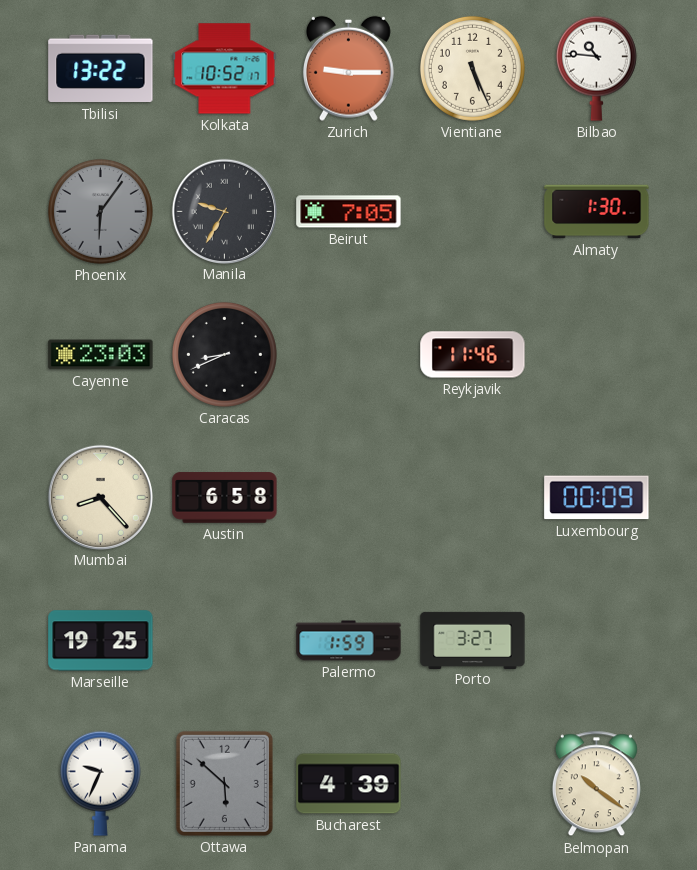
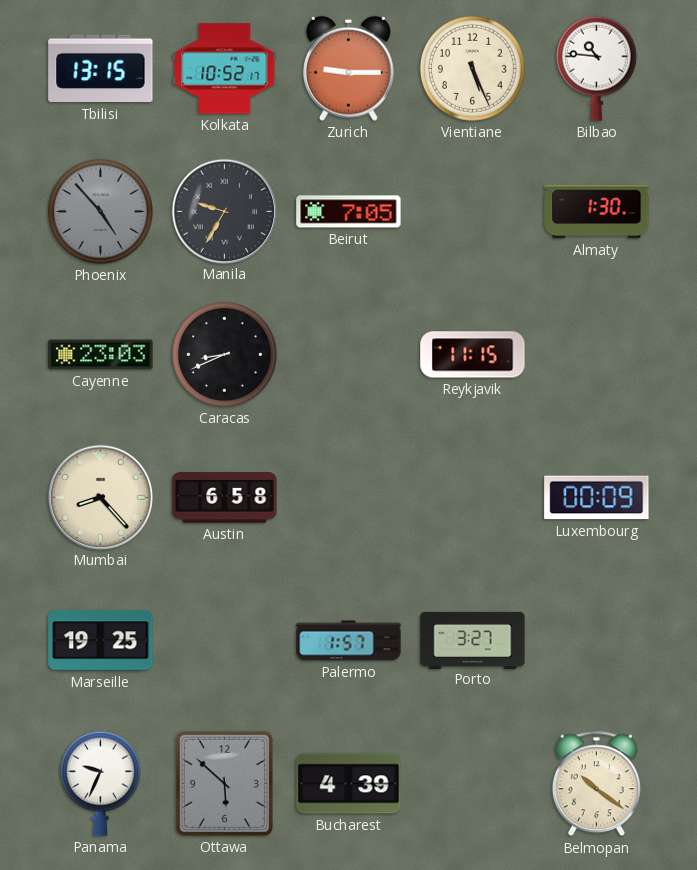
Tbilisi: 13:22 -> 13:15
Phoenix: 6:06 -> 4:53
Reykjavik: 11:46 -> 11:15
Palermo: 1:59 -> 1:57
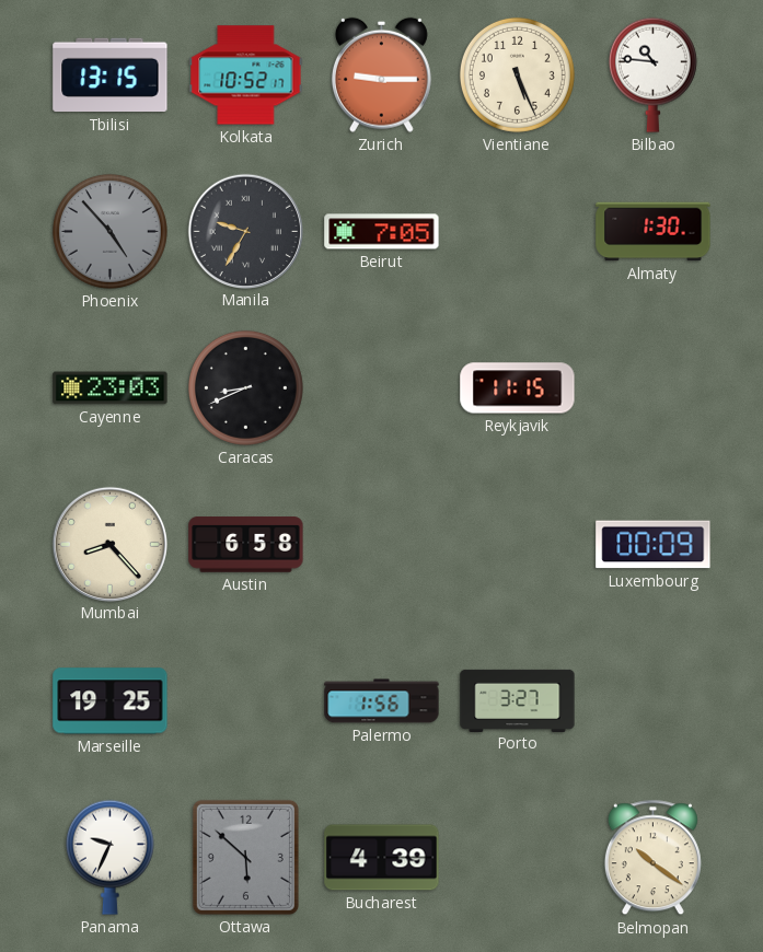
Palermo: 1:57 -> 1:56
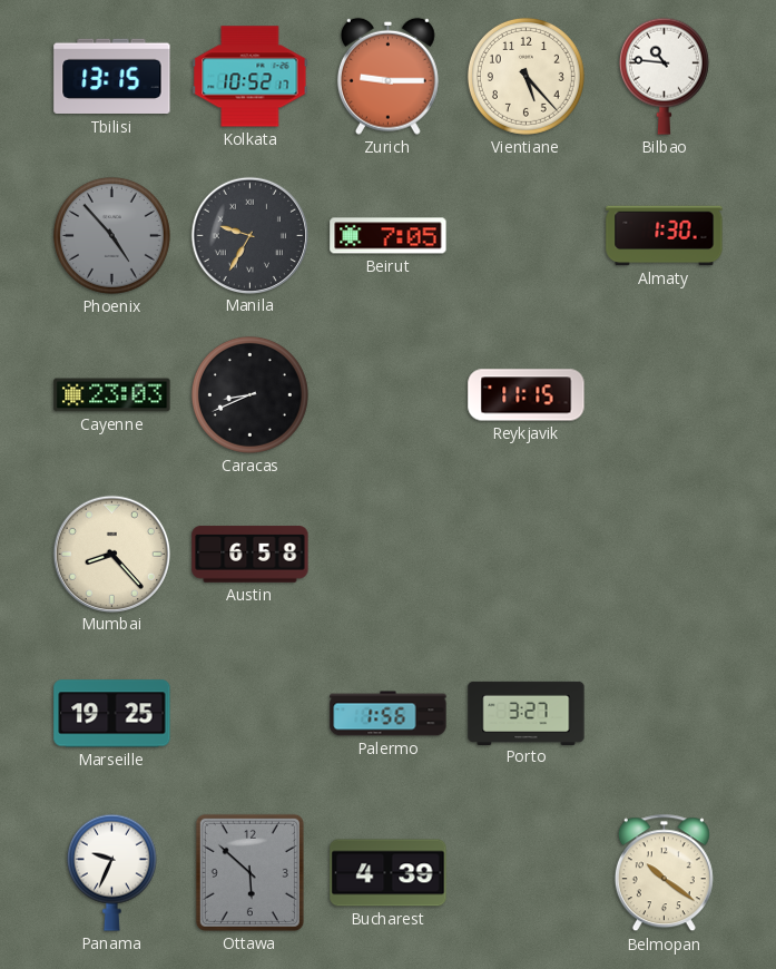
Vientiane: 5:26 -> 5:23
Luxembourg: 00:09 -> none
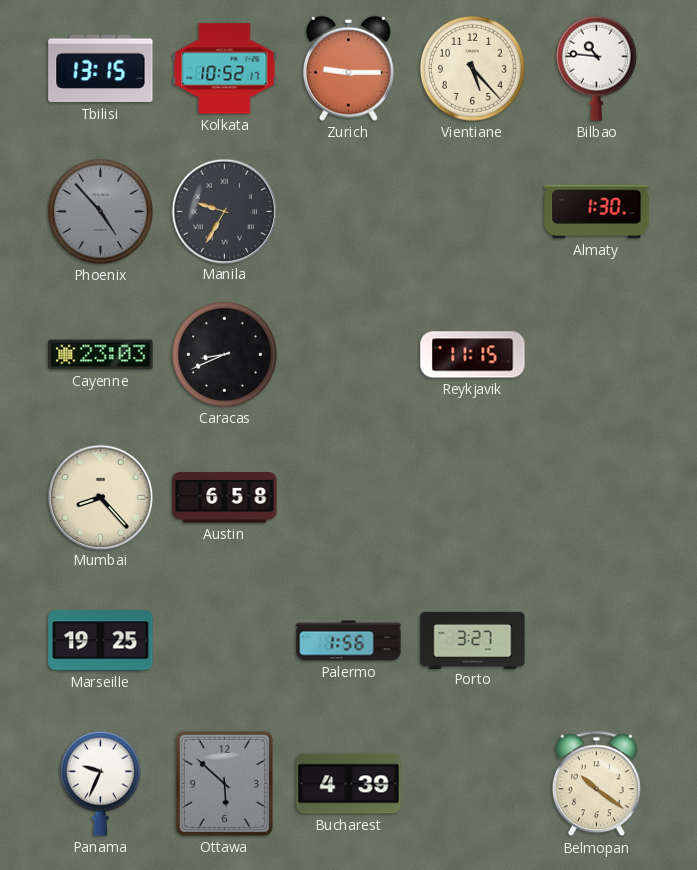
Beirut: 7:05 -> none
